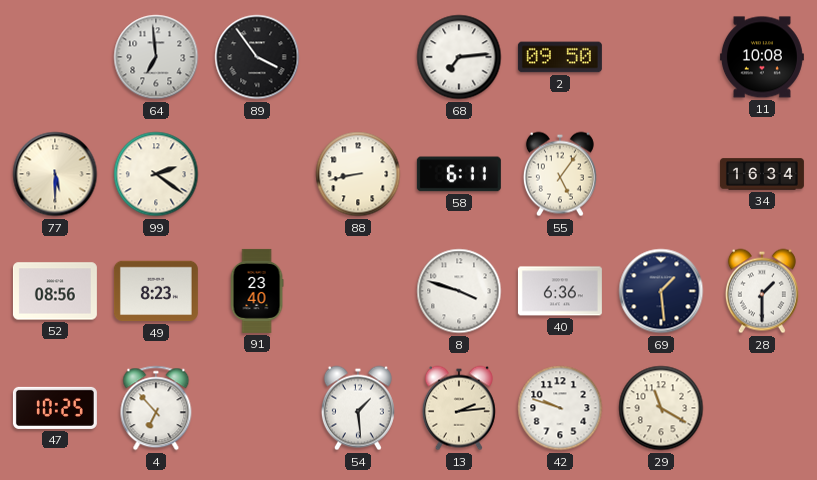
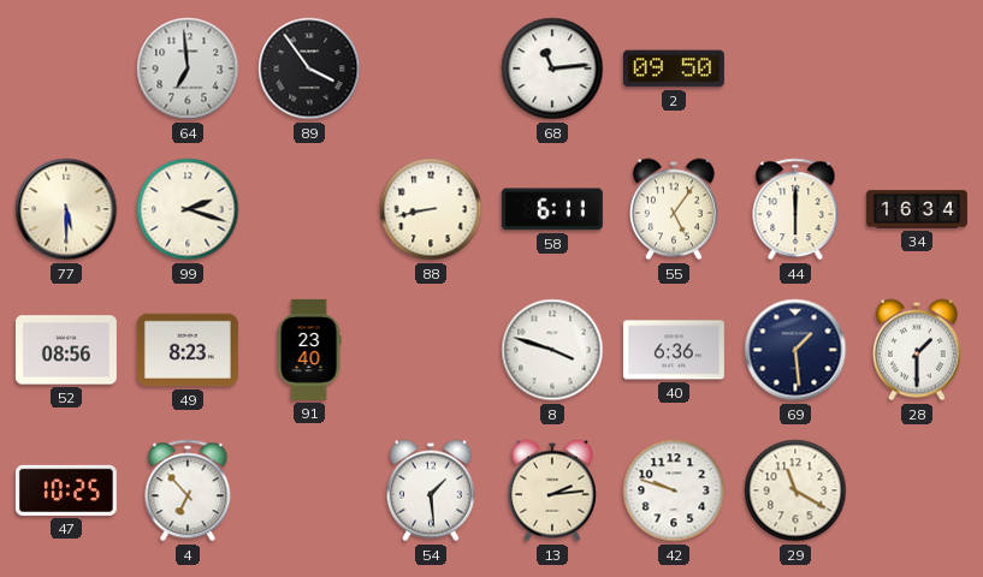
68: 7:14 -> 11:14
11: 10:08 -> none
99: 2:21 -> 2:18
44: none -> 6:00
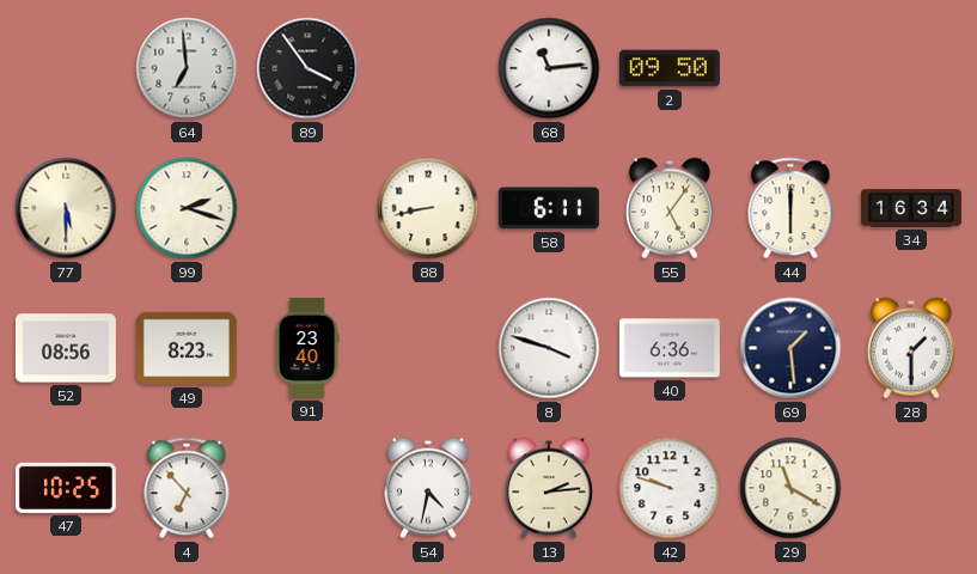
54: 1:29 -> 4:32
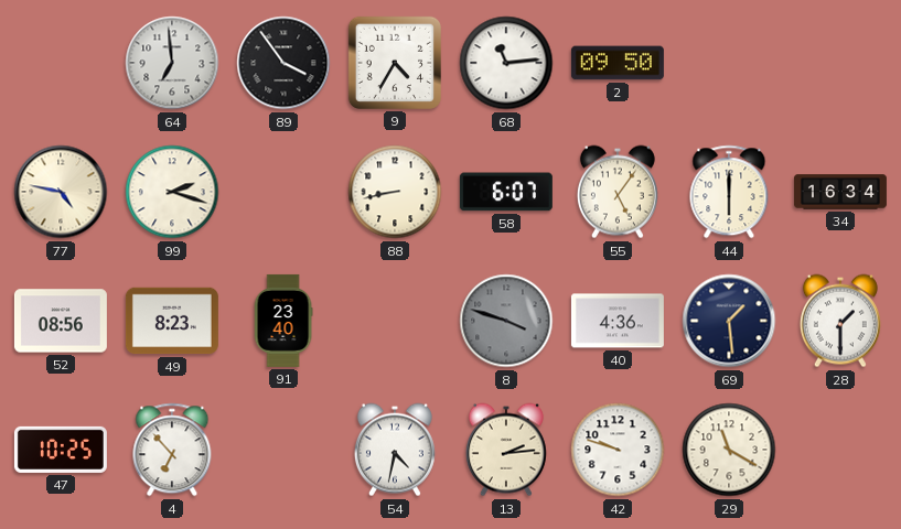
9: none -> 4:35
77: 5:30 -> 4:47
58: 6:11 -> 6:07
8 dial: white -> grey
40: 6:36 -> 4:36
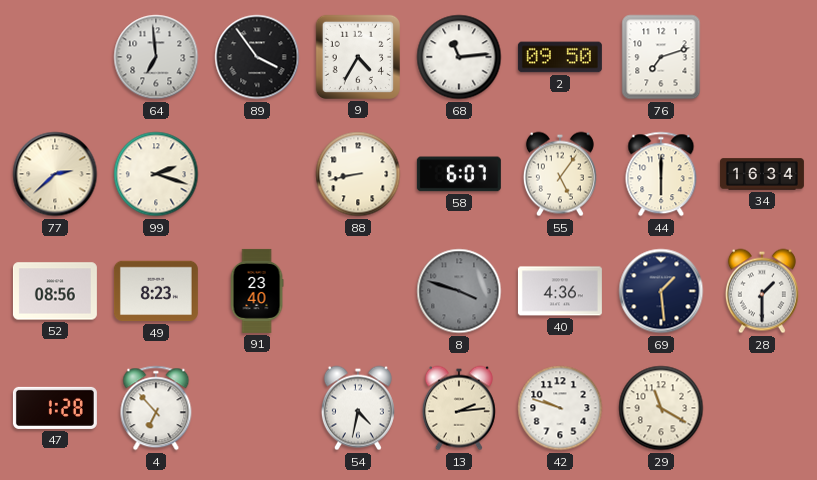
76: none -> 7:12
77: 4:47 -> 2:38
47: 10:25 -> 1:28
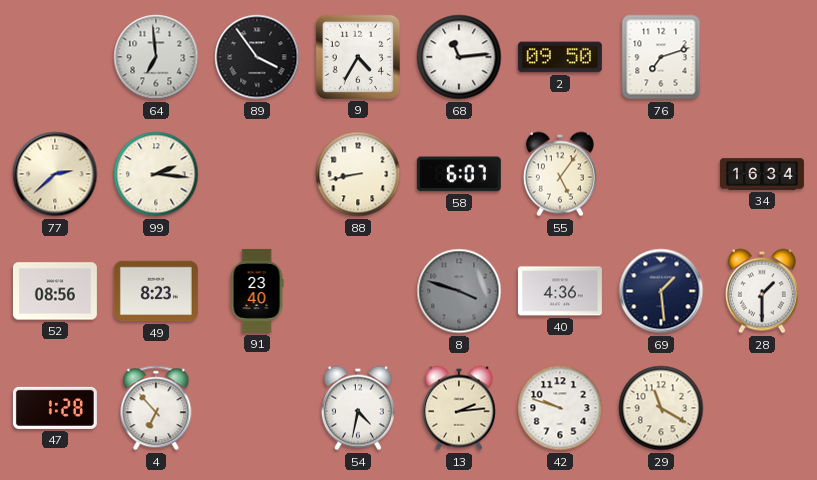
99: 2:18 -> 2:16
44: 6:00 -> none
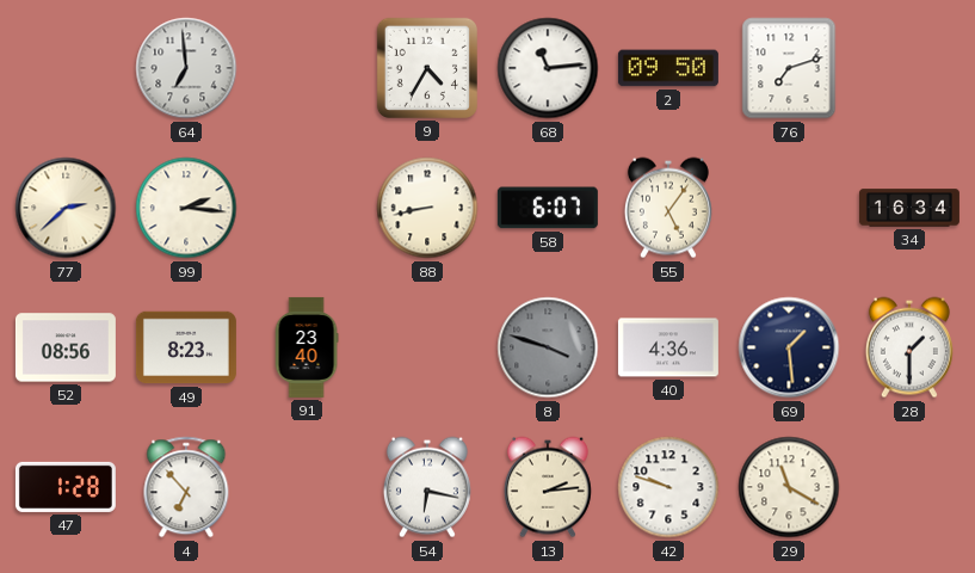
89: 3:54 -> none
54: 4:32 -> 6:17
